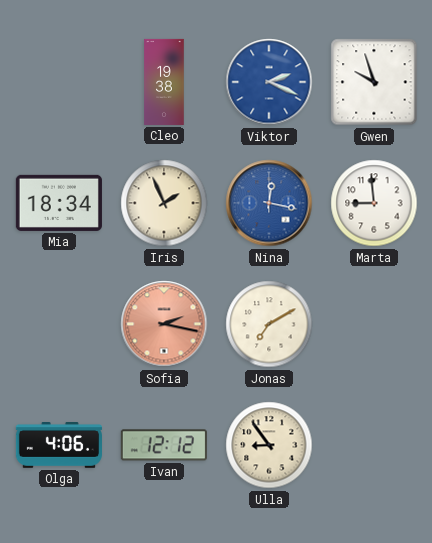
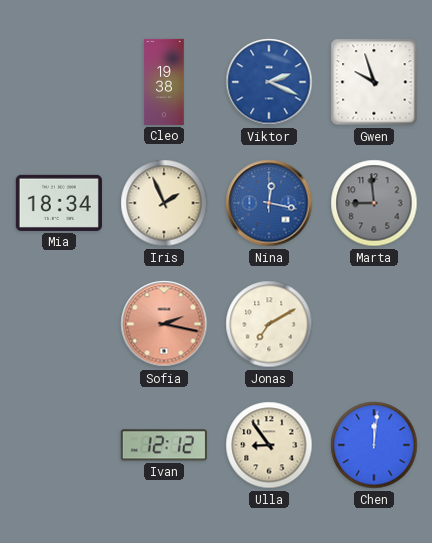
Marta dial: white -> grey
Olga: 4:06 -> none
Chen: none -> 12:01
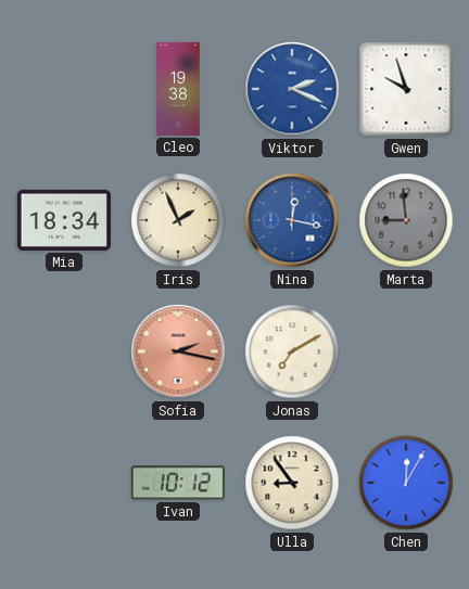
Ivan: 12:12 -> 10:12
Chen: 12:01 -> 12:05
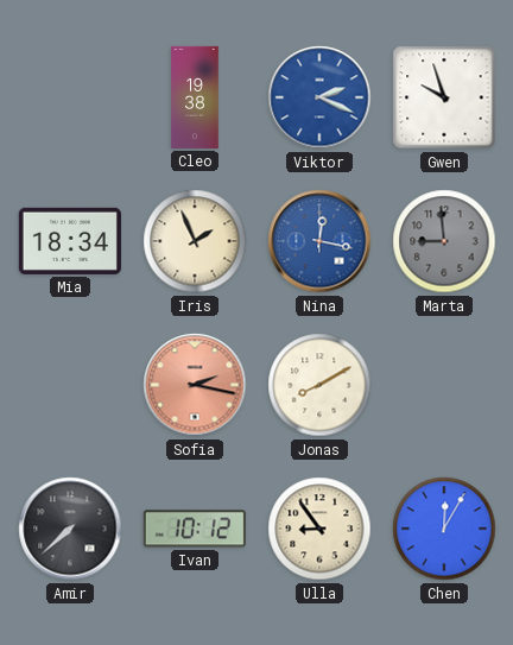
Jonas: 7:10 -> 8:10
Amir: none -> 7:38
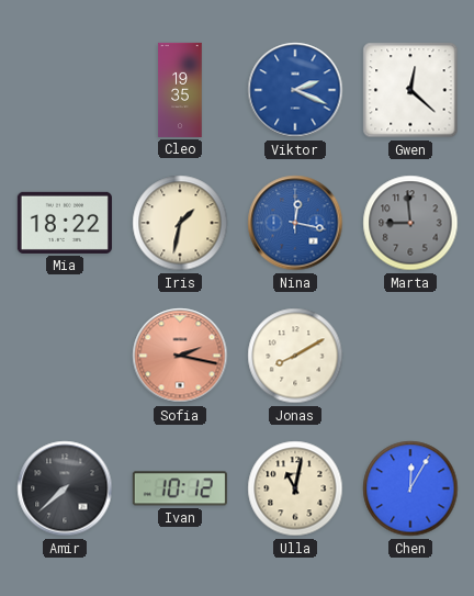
Cleo: 19:38 -> 19:35
Gwen: 9:57 -> 12:22
Mia: 18:34 -> 18:22
Iris: 1:56 -> 1:32
Ulla: 8:54 -> 11:02
